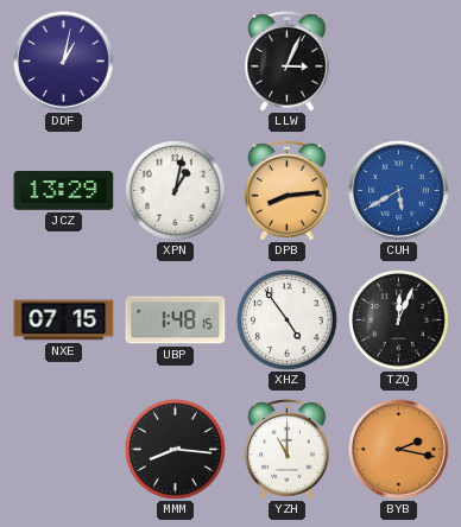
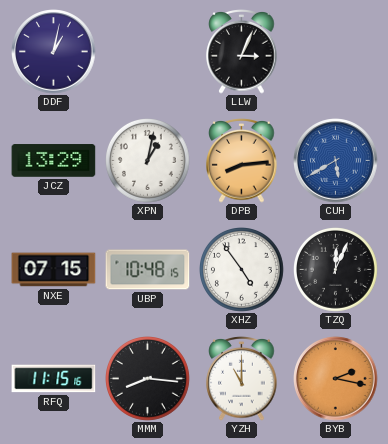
UBP: 1:48 -> 10:48
RFQ: none -> 11:15
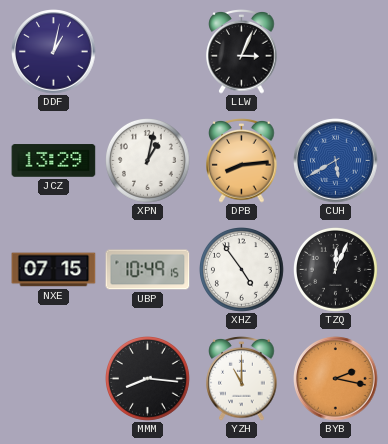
UBP: 10:48 -> 10:49
RFQ: 11:15 -> none
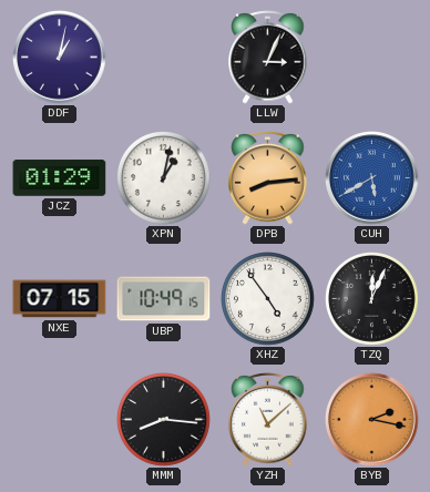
JCZ: 13:29 -> 01:29
YZH: 11:00 -> 11:08
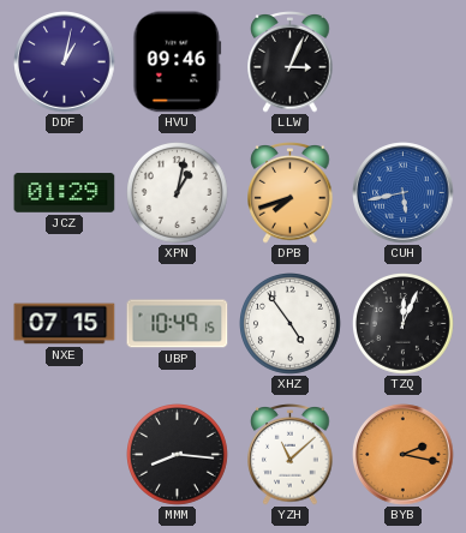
HVU: none -> 09:46
DPB: 8:14 -> 7:42
CUH: 5:40 -> 5:43
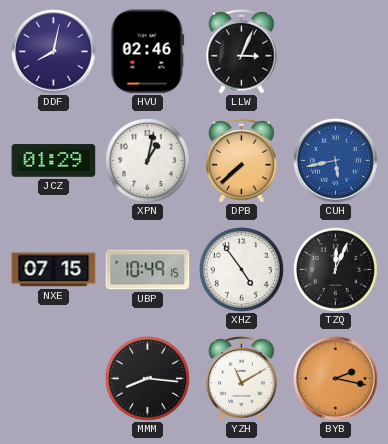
DDF: 1:02 -> 8:02
HVU: 09:46 -> 02:46
DPB: 7:42 -> 7:38
YZH: 11:08 -> 11:10
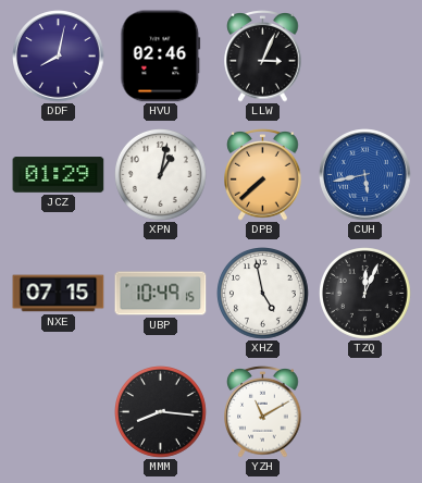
XHZ: 4:54 -> 4:58
BYB: 2:17 -> none
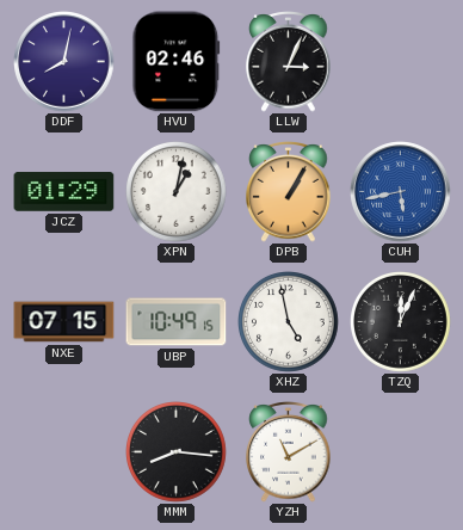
DPB: 7:38 -> 1:05
